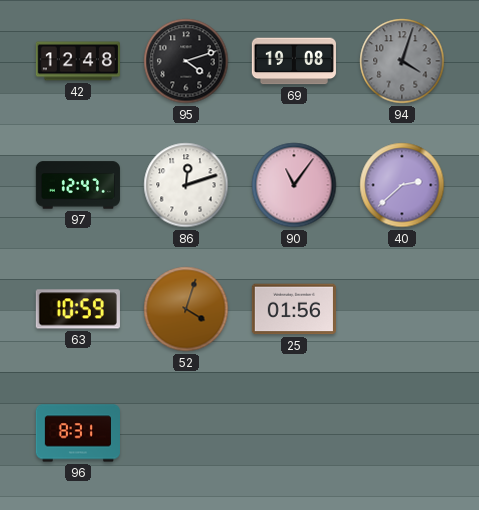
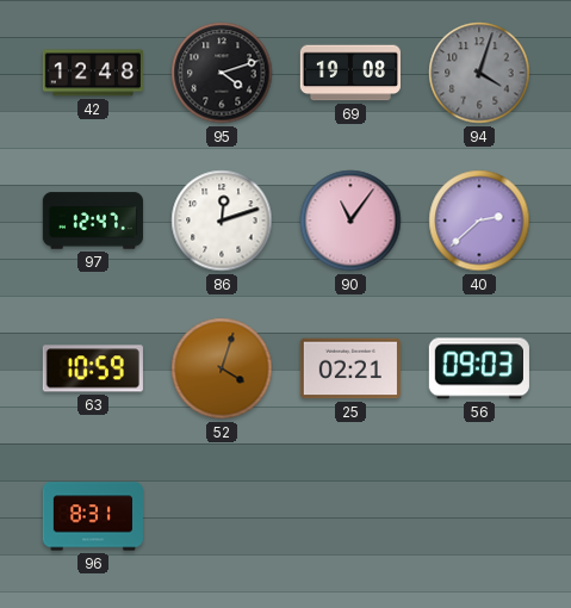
25: 01:56 -> 02:21
56: none -> 09:03
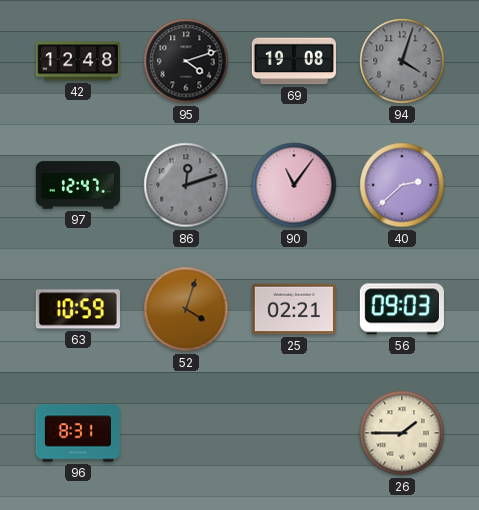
86 dial: white -> grey
26: none -> 1:45
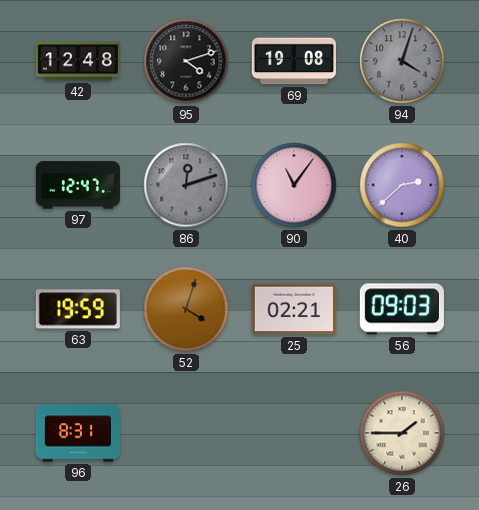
63: 10:59 -> 19:59
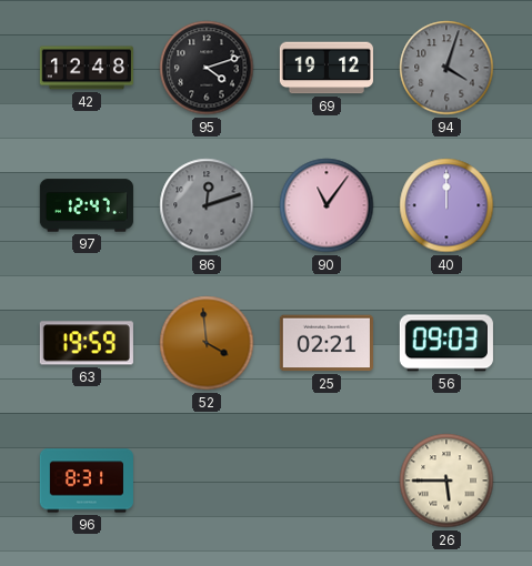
69: 19:08 -> 19:12
40: 2:38 -> 12:00
52: 4:03 -> 3:59
26: 1:45 -> 5:45
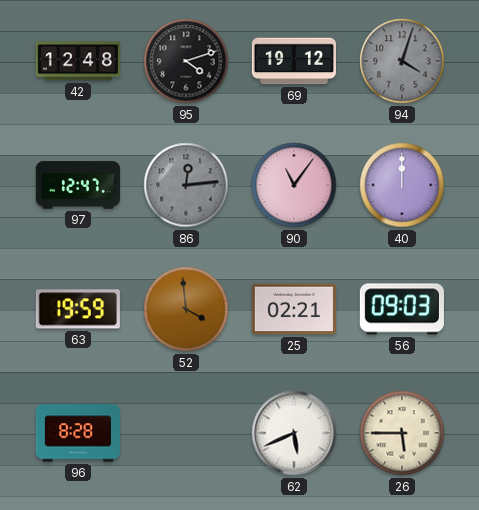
86: 12:12 -> 12:14
96: 8:31 -> 8:28
62: none -> 5:41
